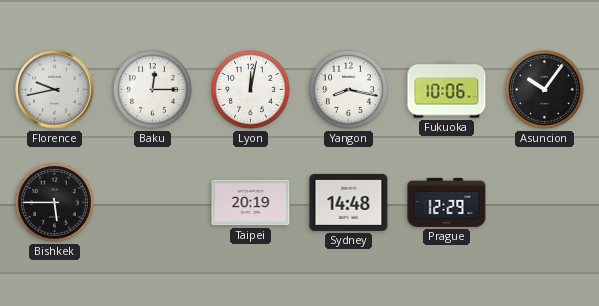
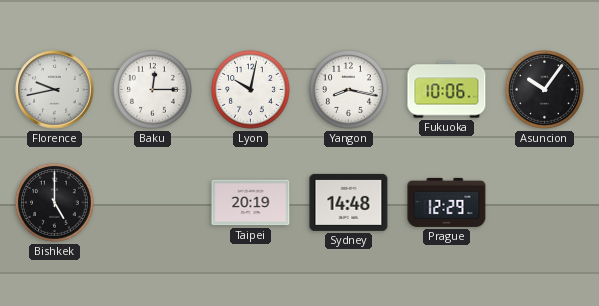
Lyon: 12:02 -> 10:02
Bishkek: 5:45 -> 5:00
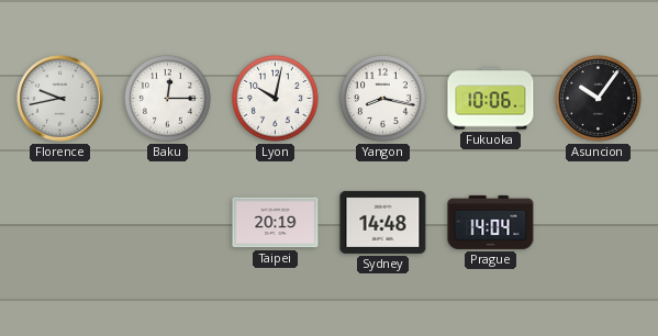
Bishkek: 5:00 -> none
Prague: 12:29 -> 14:04
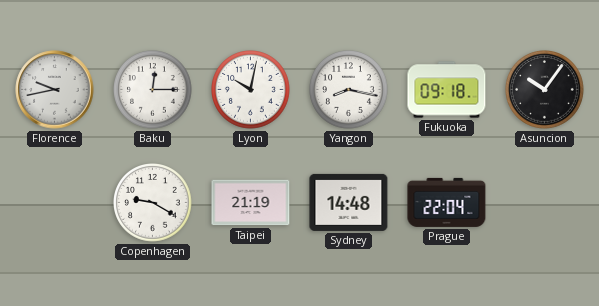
Fukuoka: 10:06 -> 09:18
Copenhagen: none -> 9:20
Taipei: 20:19 -> 21:19
Prague: 14:04 -> 22:04
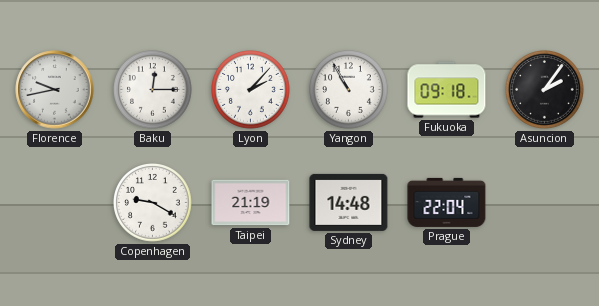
Lyon: 10:02 -> 2:07
Yangon: 8:17 -> 10:55
Asuncion: 10:06 -> 2:06
